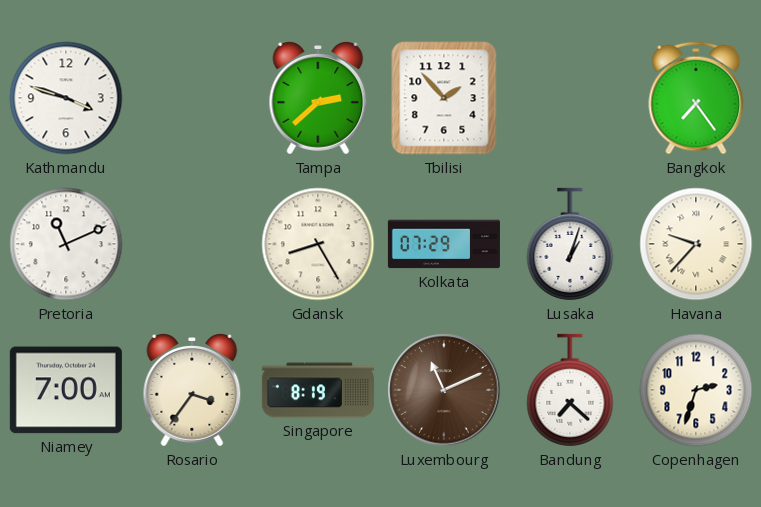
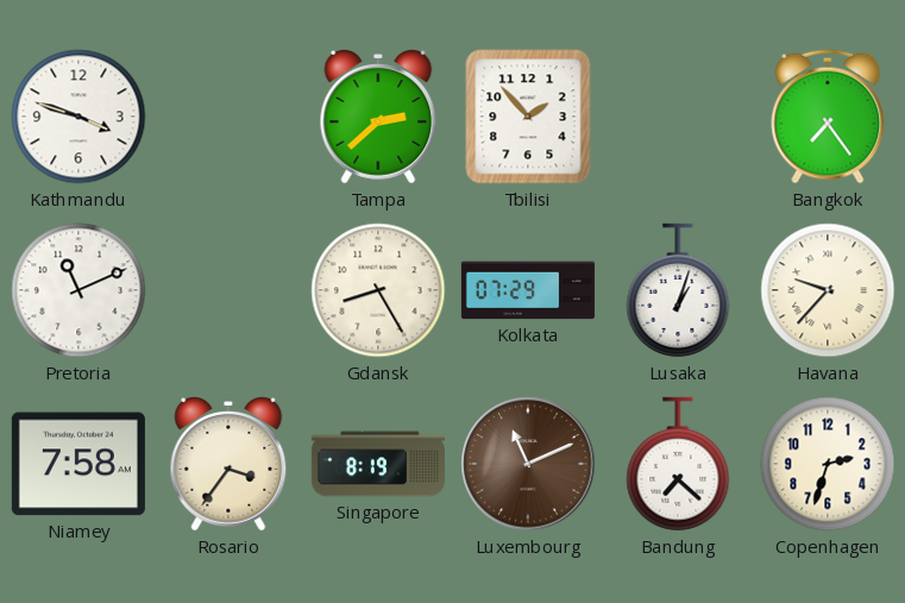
Niamey: 7:00 -> 7:58
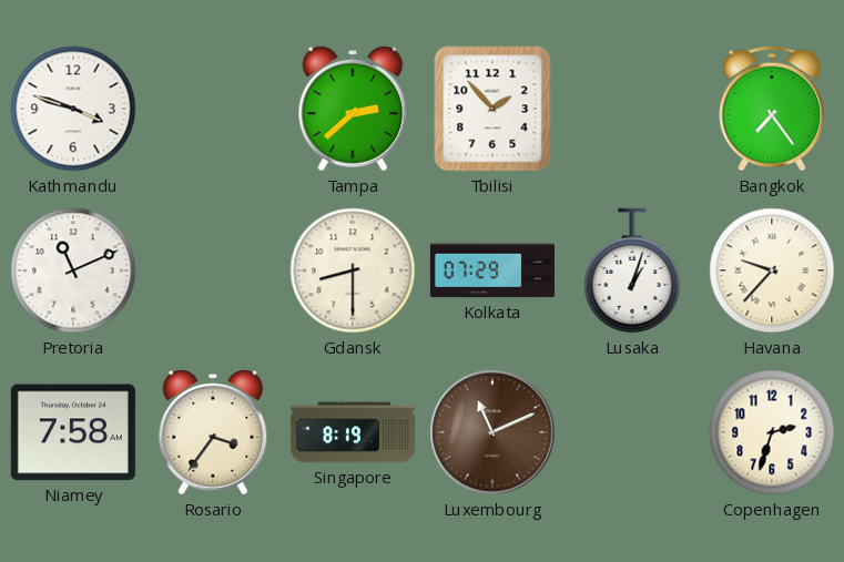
Gdansk: 8:25 -> 8:30
Bandung: 7:22 -> none
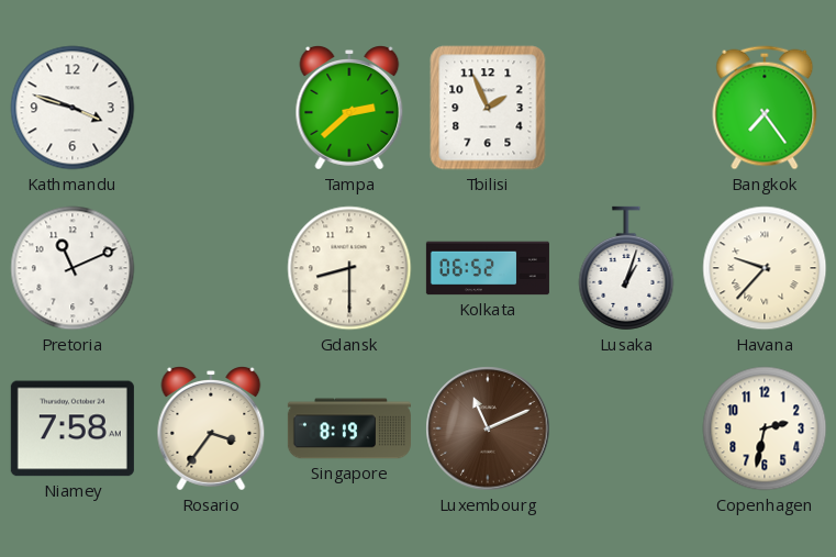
Tbilisi: 1:53 -> 1:56
Kolkata: 07:29 -> 06:52
Copenhagen: 2:33 -> 2:32
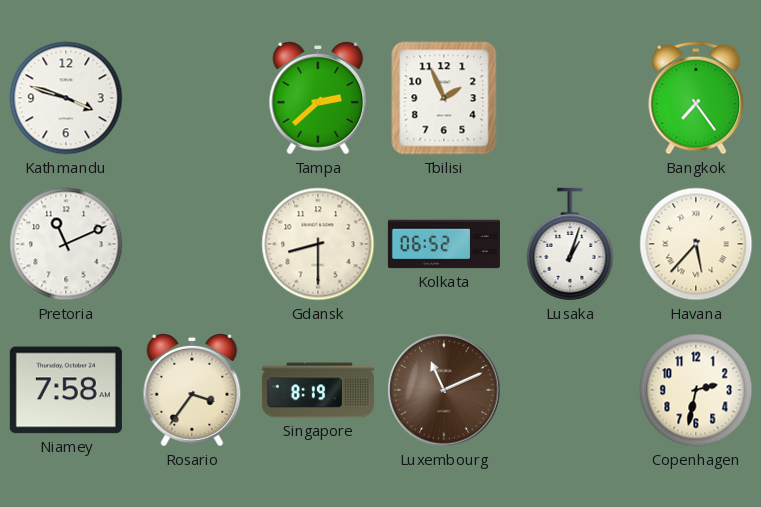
Havana: 9:37 -> 5:37
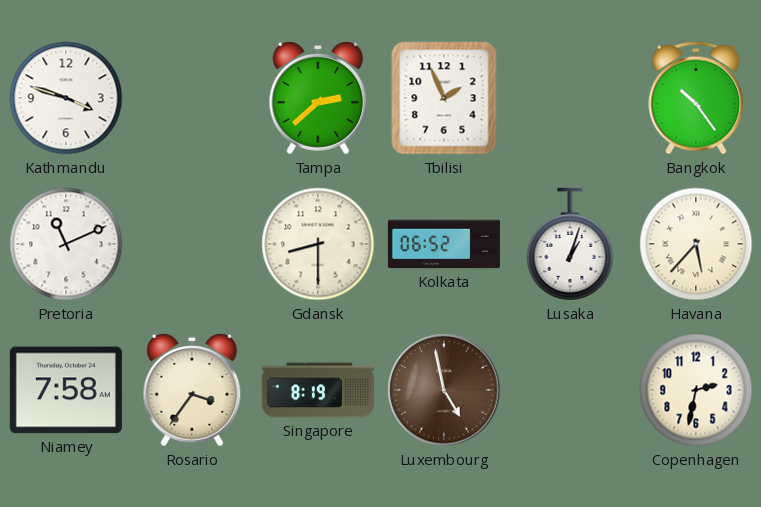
Bangkok: 7:24 -> 10:24
Luxembourg: 11:11 -> 4:58
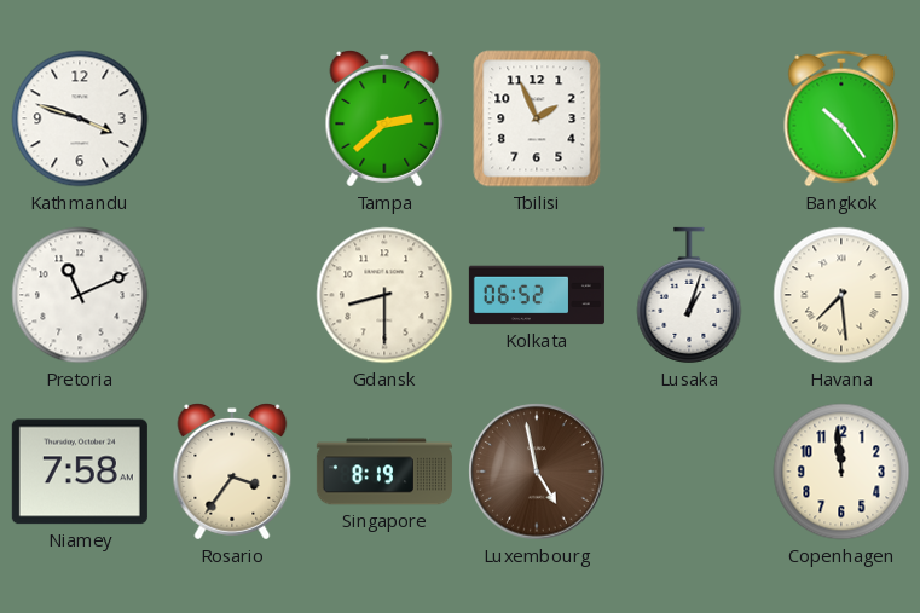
Havana: 5:37 -> 7:29
Copenhagen: 2:32 -> 11:59
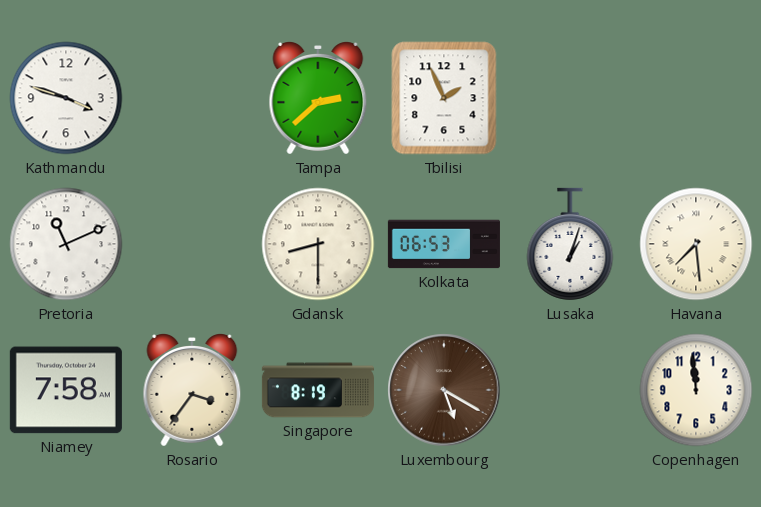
Bangkok: 10:24 -> none
Kolkata: 06:52 -> 06:53
Luxembourg: 4:58 -> 5:20
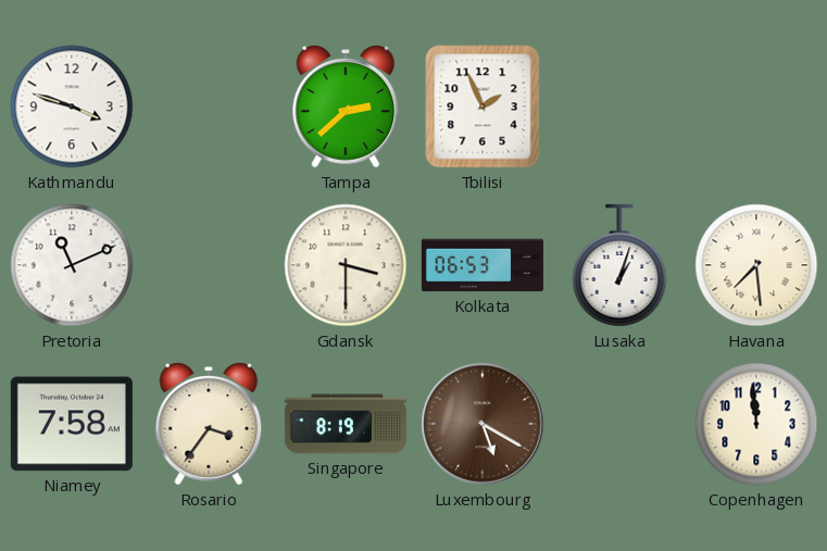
Gdansk: 8:30 -> 3:30
